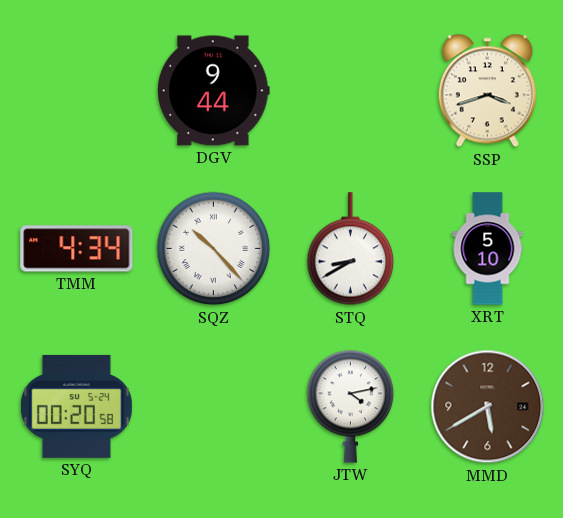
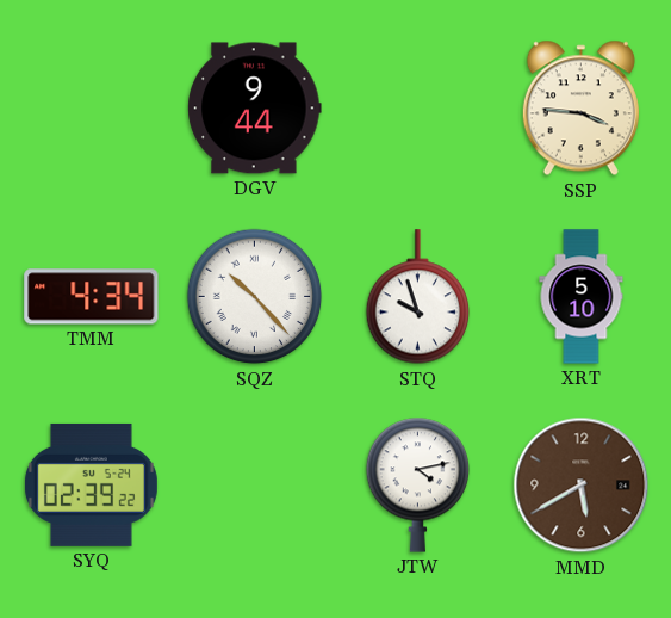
SSP: 3:42 -> 3:46
STQ: 8:40 -> 9:57
SYQ: 00:20 -> 02:39
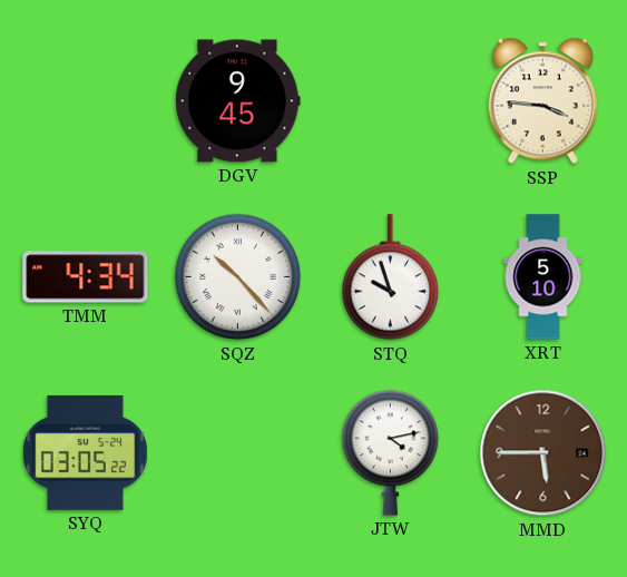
DGV: 9:44 -> 9:45
SYQ: 02:39 -> 03:05
MMD: 5:40 -> 5:45
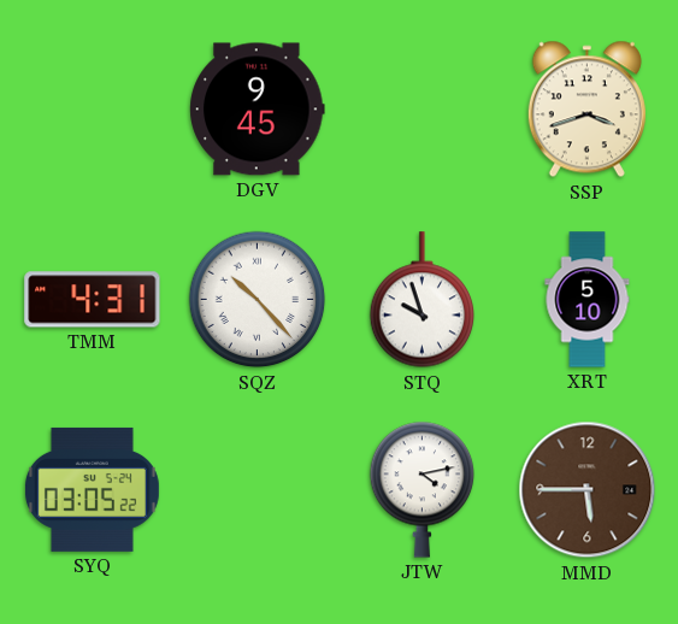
SSP: 3:46 -> 3:42
TMM: 4:34 -> 4:31
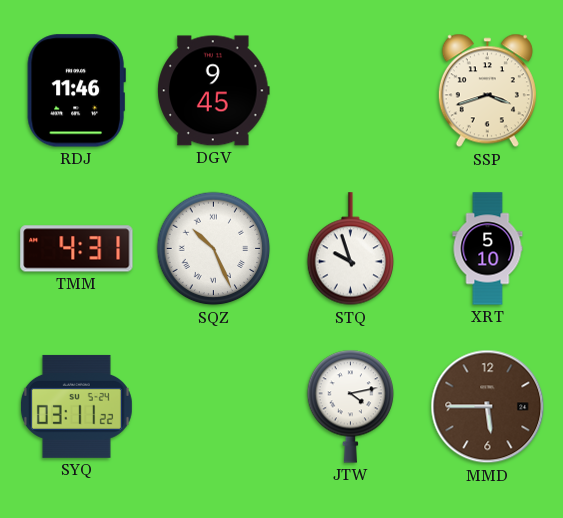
RDJ: none -> 11:46
SQZ: 10:23 -> 10:26
SYQ: 03:05 -> 03:11
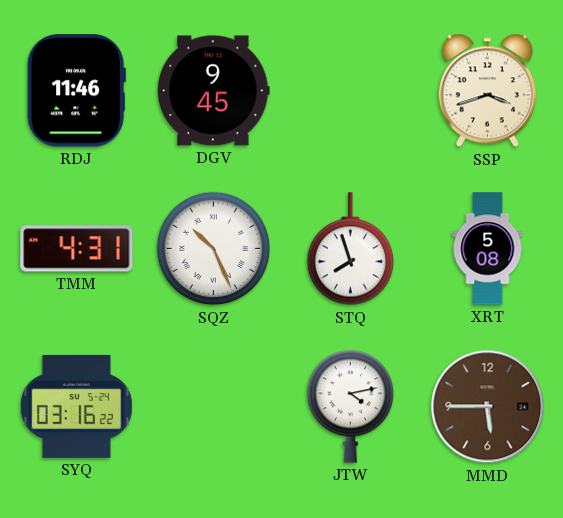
STQ: 9:57 -> 7:57
XRT: 5:10 -> 5:08
SYQ: 03:11 -> 03:16
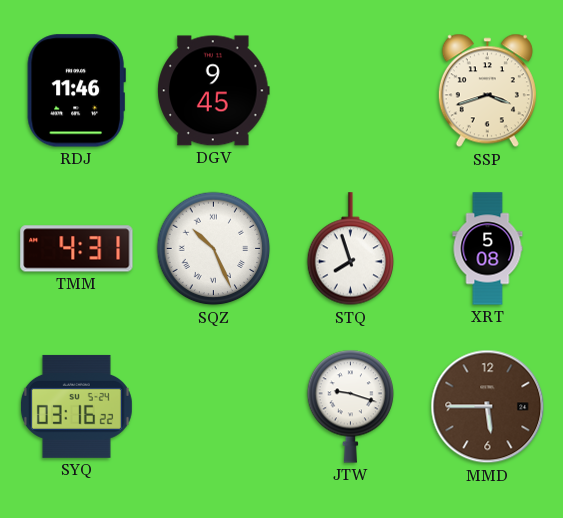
JTW: 4:13 -> 9:18
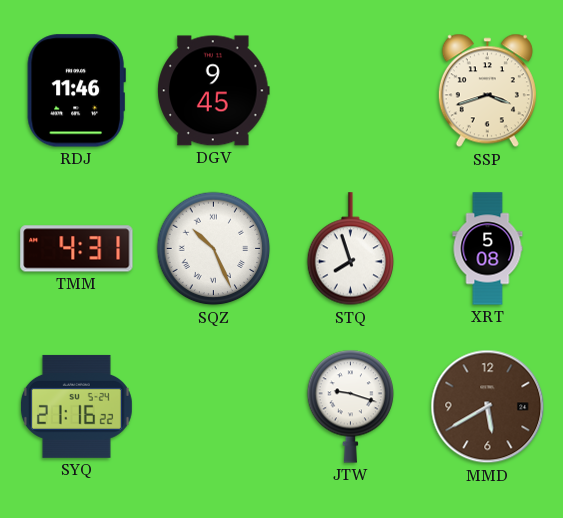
SYQ: 03:16 -> 21:16
MMD: 5:45 -> 5:40
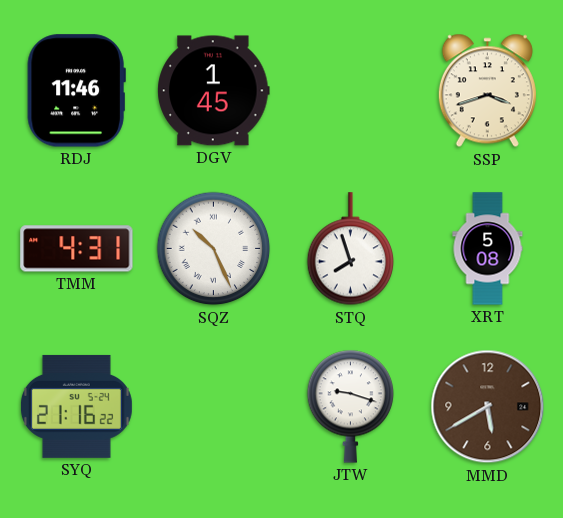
DGV: 9:45 -> 1:45
